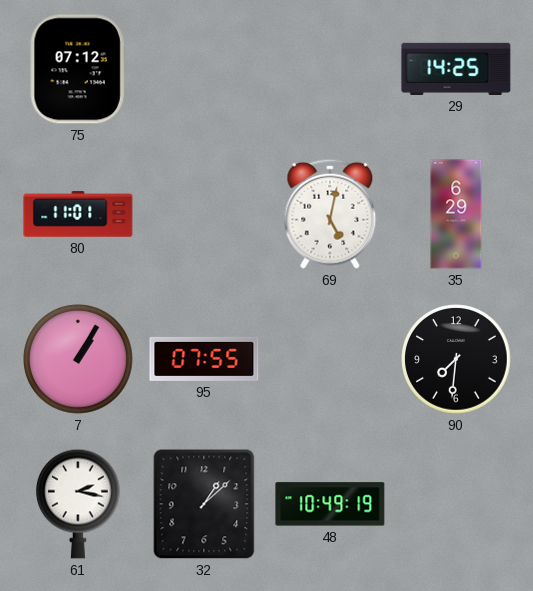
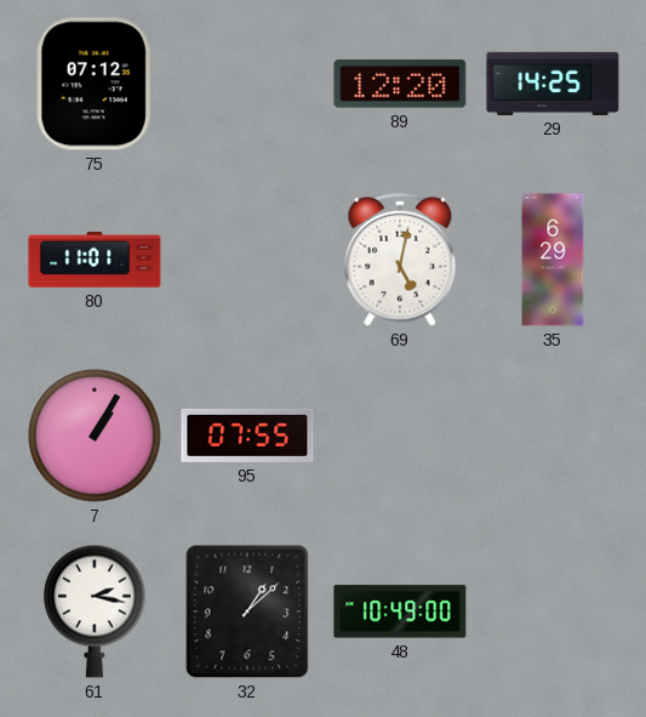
89: none -> 12:20
90: 7:31 -> none
48: 10:49:19 -> 10:49:00
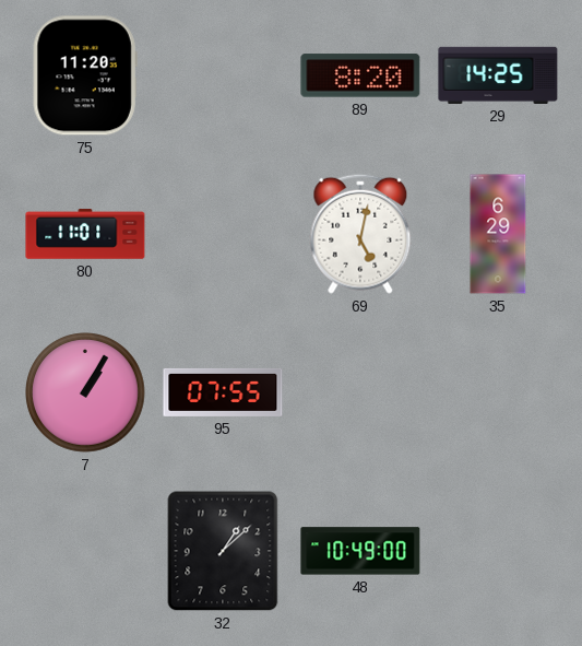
75: 07:12 -> 11:20
89: 12:20 -> 8:20
61: 2:17 -> none
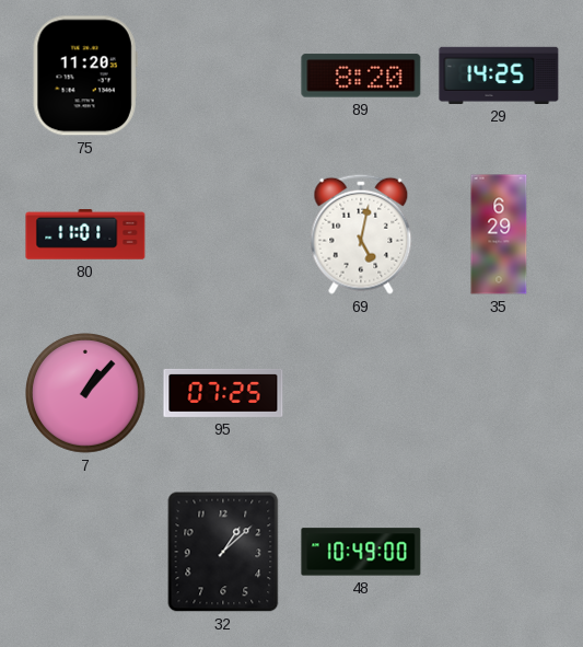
7: 1:05 -> 1:07
95: 07:55 -> 07:25
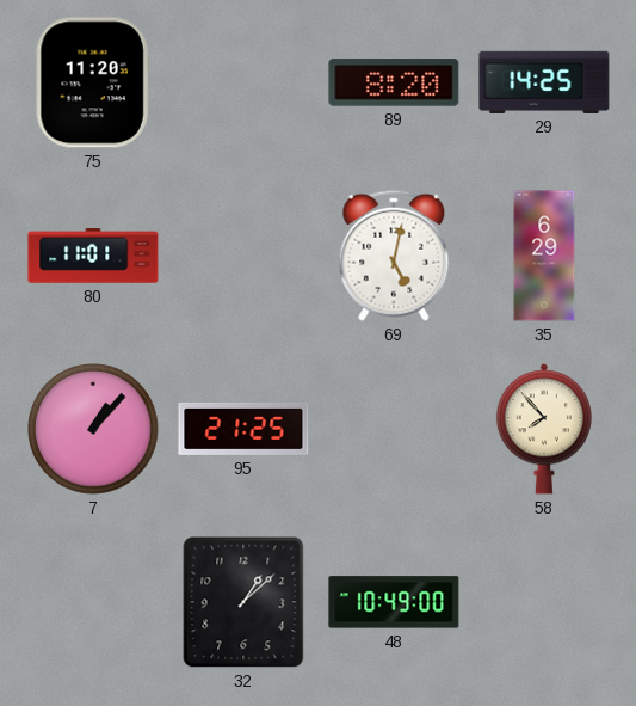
95: 07:25 -> 21:25
58: none -> 7:53
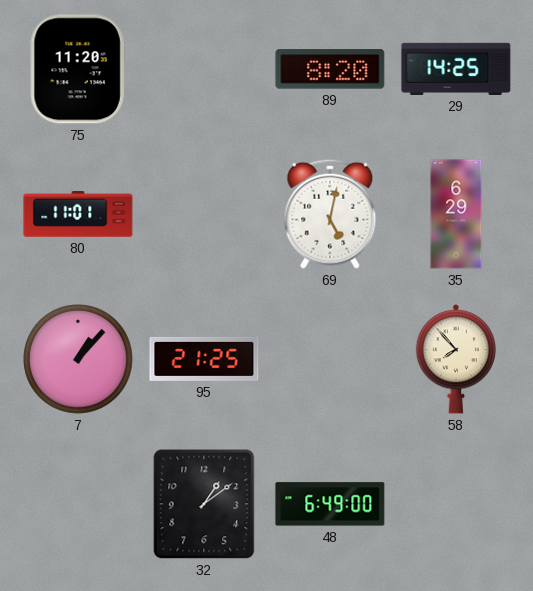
32: 1:08 -> 1:09
48: 10:49 -> 6:49
